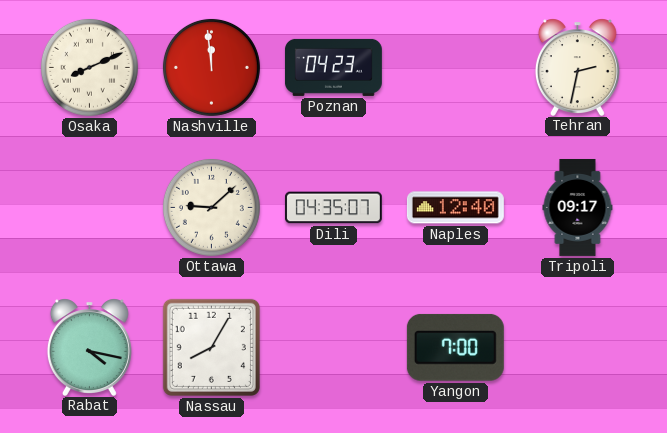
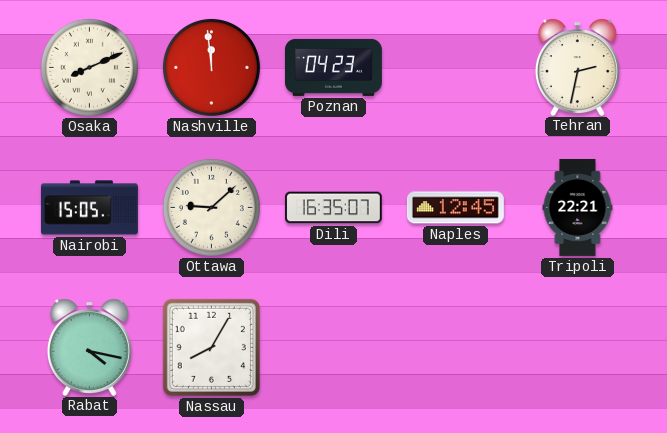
Nairobi: none -> 15:05
Dili: 04:35 -> 16:35
Naples: 12:40 -> 12:45
Tripoli: 09:17 -> 22:21
Yangon: 7:00 -> none
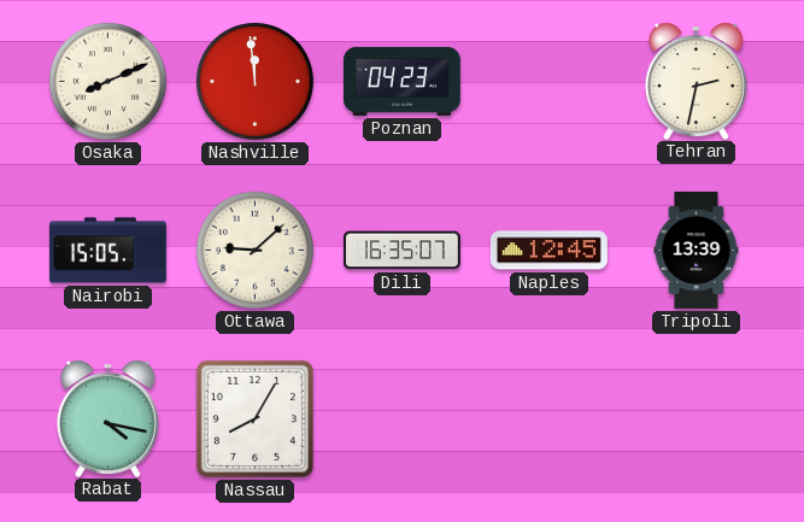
Tripoli: 22:21 -> 13:39
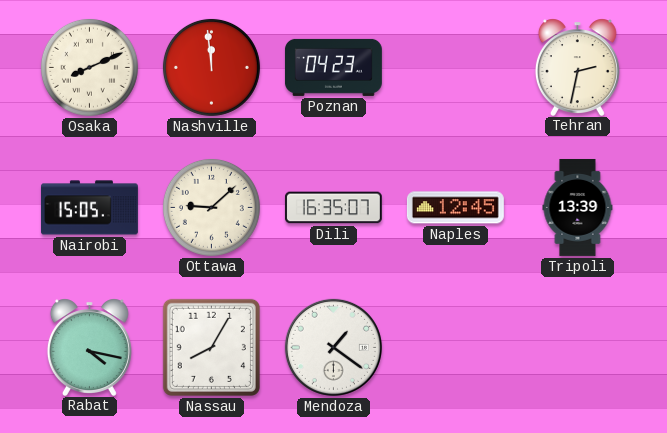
Mendoza: none -> 1:21
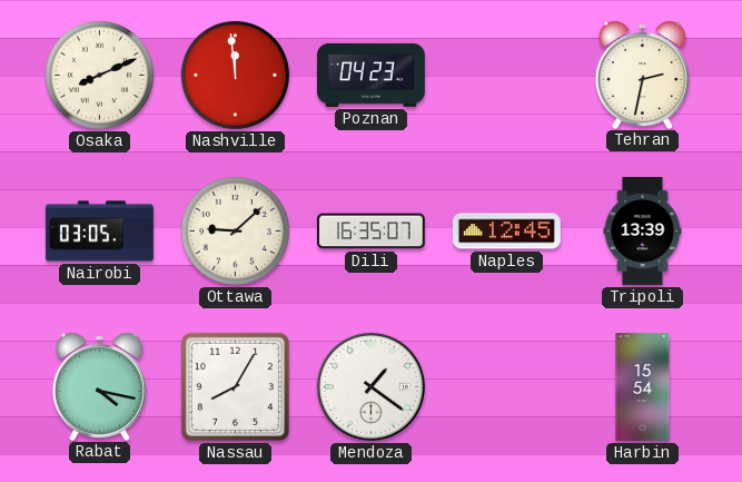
Nairobi: 15:05 -> 03:05
Harbin: none -> 15:54
